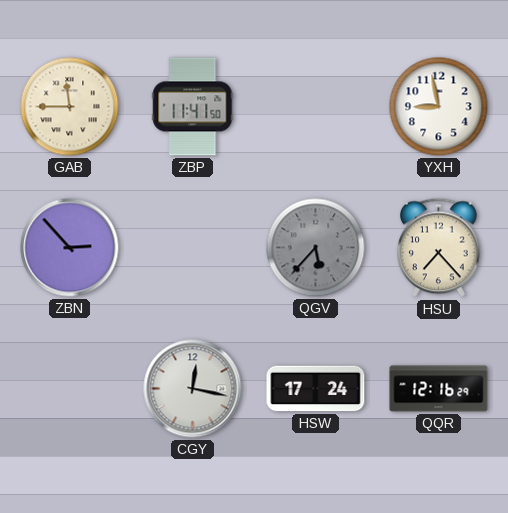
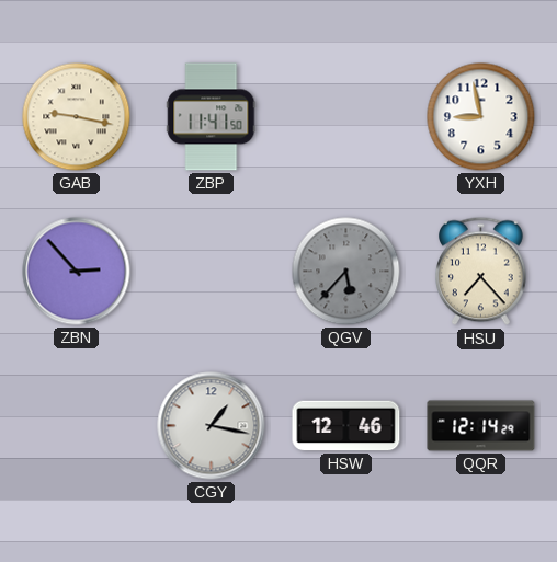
GAB: 11:45 -> 9:17
CGY: 12:17 -> 1:17
HSW: 17:24 -> 12:46
QQR: 12:16 -> 12:14
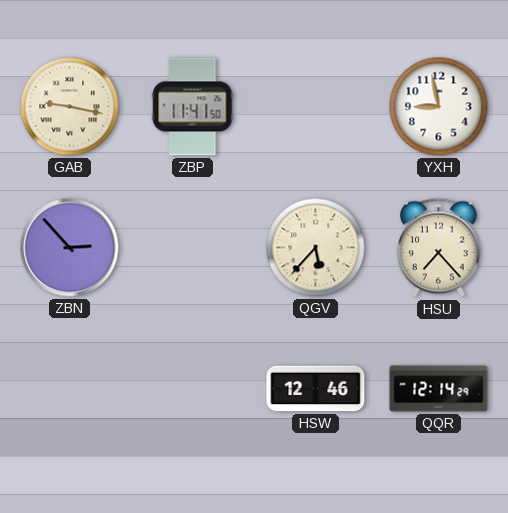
QGV dial: grey -> cream
CGY: 1:17 -> none
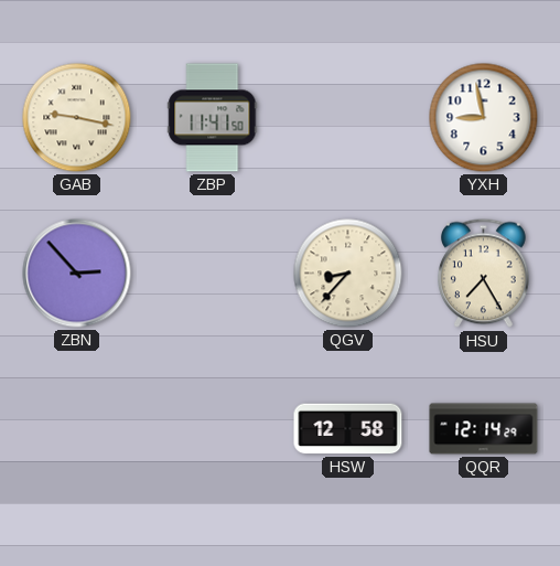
QGV: 5:37 -> 8:37
HSU: 7:23 -> 7:25
HSW: 12:46 -> 12:58
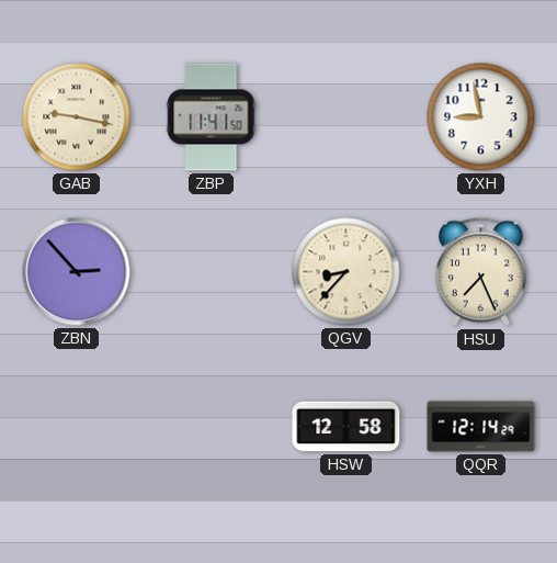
HSU: 7:25 -> 7:26
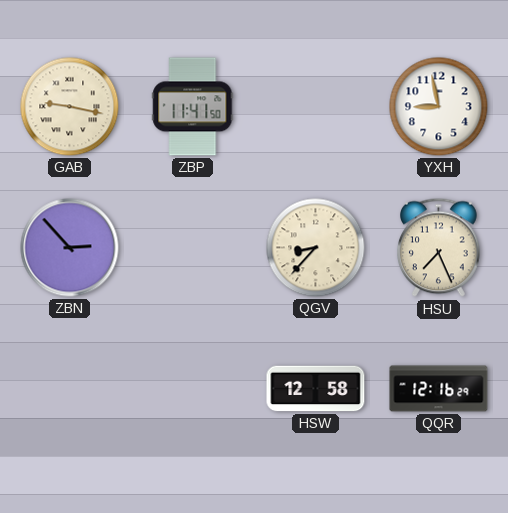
QQR: 12:14 -> 12:16
